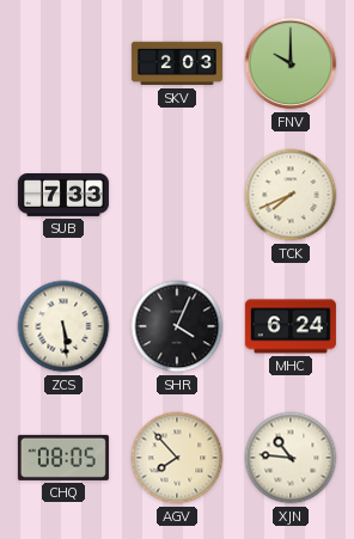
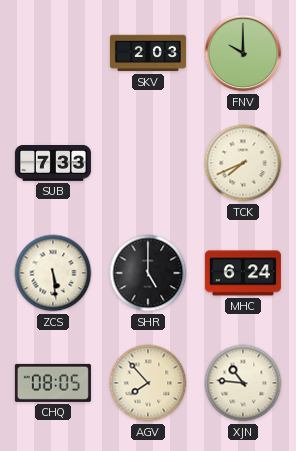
SHR: 4:04 -> 5:00
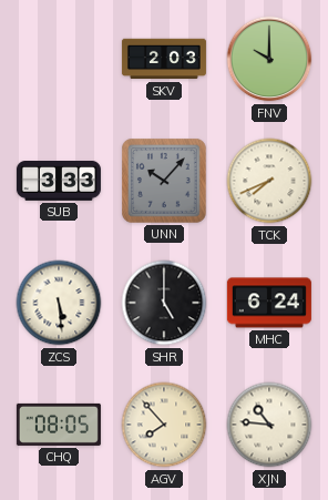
SUB: 7:33 -> 3:33
UNN: none -> 10:07
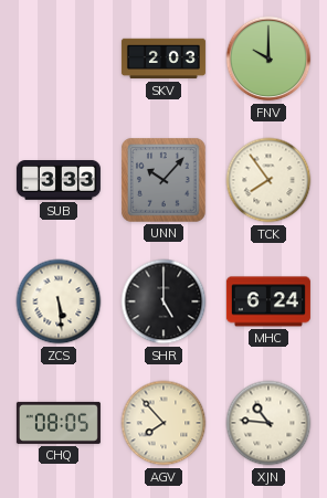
TCK: 7:41 -> 7:54
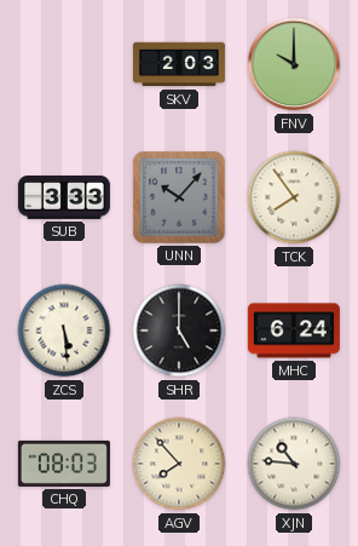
CHQ: 08:05 -> 08:03
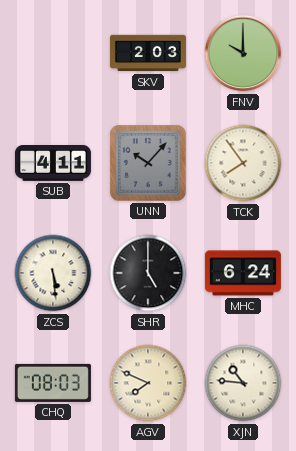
SUB: 3:33 -> 4:11
AGV: 7:53 -> 7:49
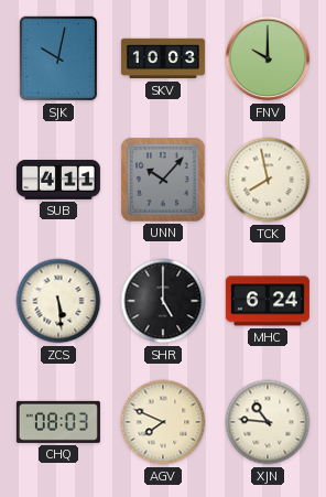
SJK: none -> 10:02
SKV: 2:03 -> 10:03
TCK: 7:54 -> 7:58
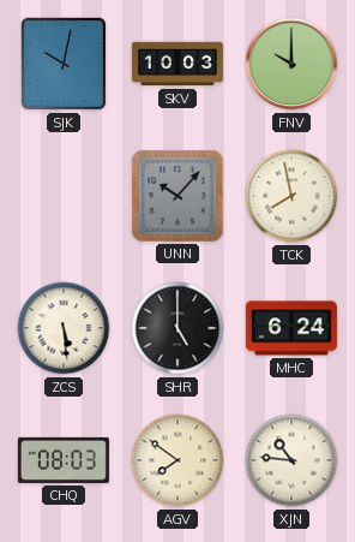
SUB: 4:11 -> none
AGV: 7:49 -> 7:51
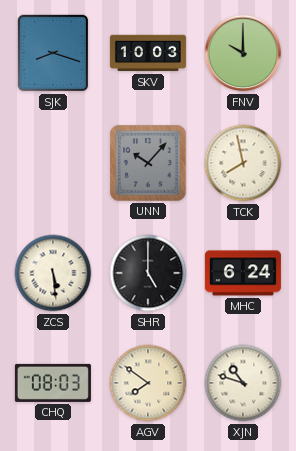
SJK: 10:02 -> 8:18
XJN: 10:46 -> 10:48
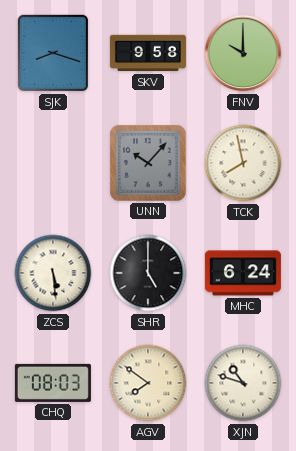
SKV: 10:03 -> 9:58
